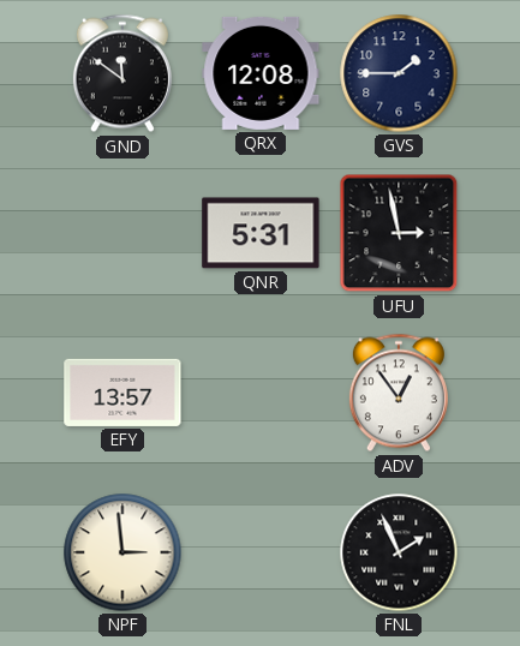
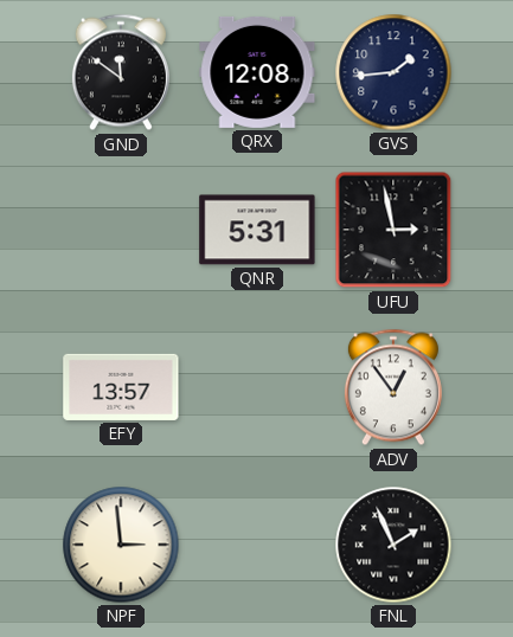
GVS: 1:45 -> 1:44
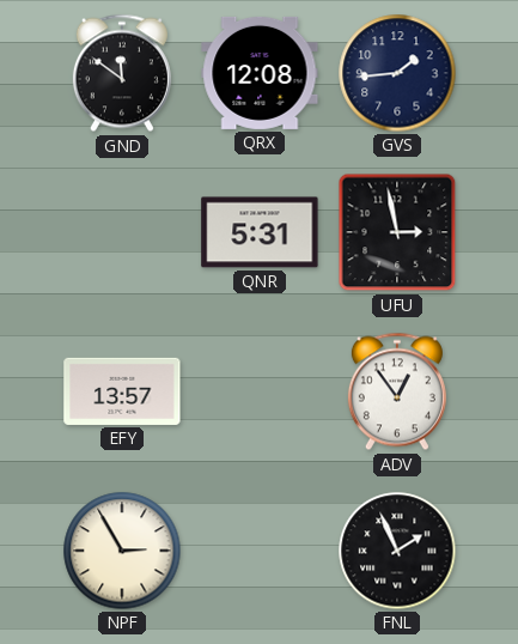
NPF: 2:59 -> 2:55
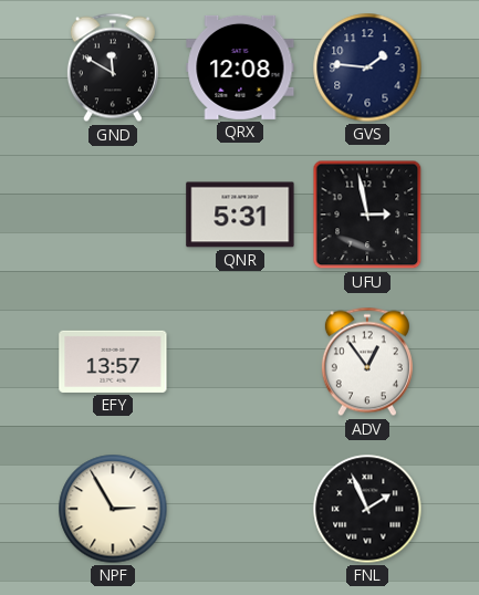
GND: 11:51 -> 11:50
GVS: 1:44 -> 1:46
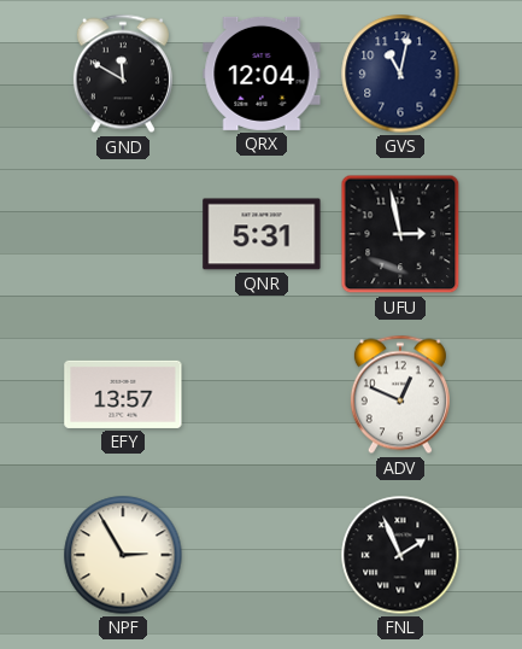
QRX: 12:08 -> 12:04
GVS: 1:46 -> 11:02
ADV: 12:54 -> 12:49
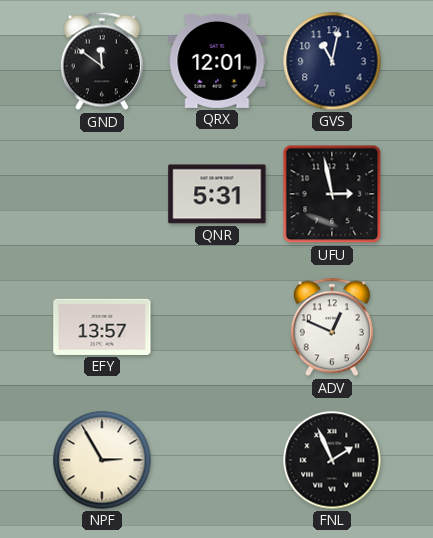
GND: 11:50 -> 11:51
QRX: 12:04 -> 12:01
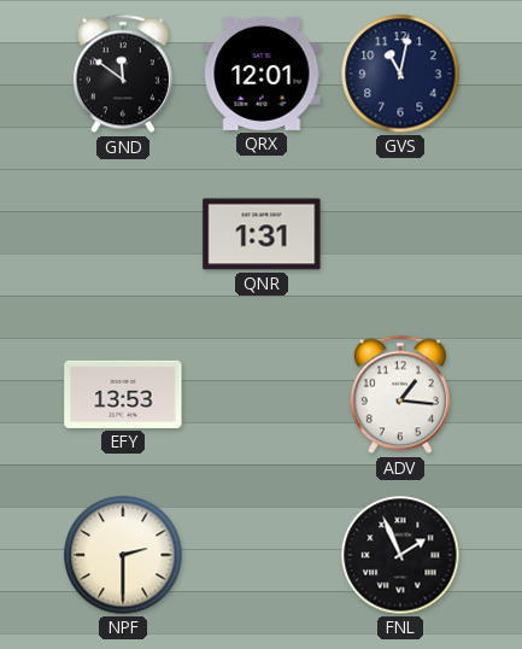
QNR: 5:31 -> 1:31
UFU: 2:58 -> none
EFY: 13:57 -> 13:53
ADV: 12:49 -> 1:16
NPF: 2:55 -> 2:30
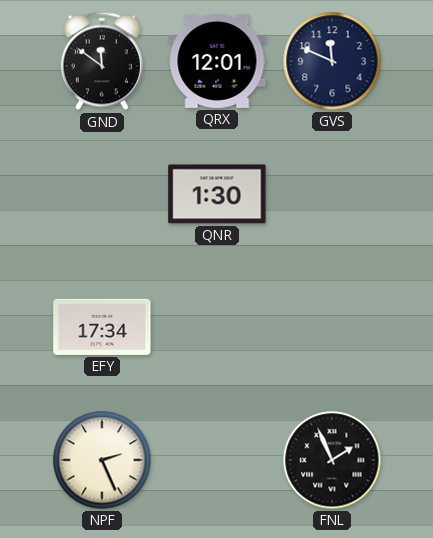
GVS: 11:02 -> 11:49
QNR: 1:31 -> 1:30
EFY: 13:53 -> 17:34
ADV: 1:16 -> none
NPF: 2:30 -> 2:26
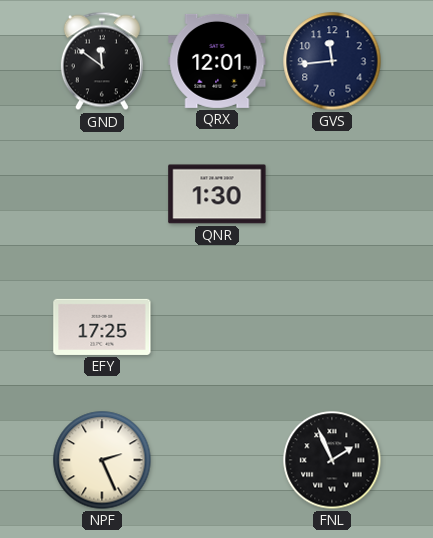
GVS: 11:49 -> 11:44
EFY: 17:34 -> 17:25
